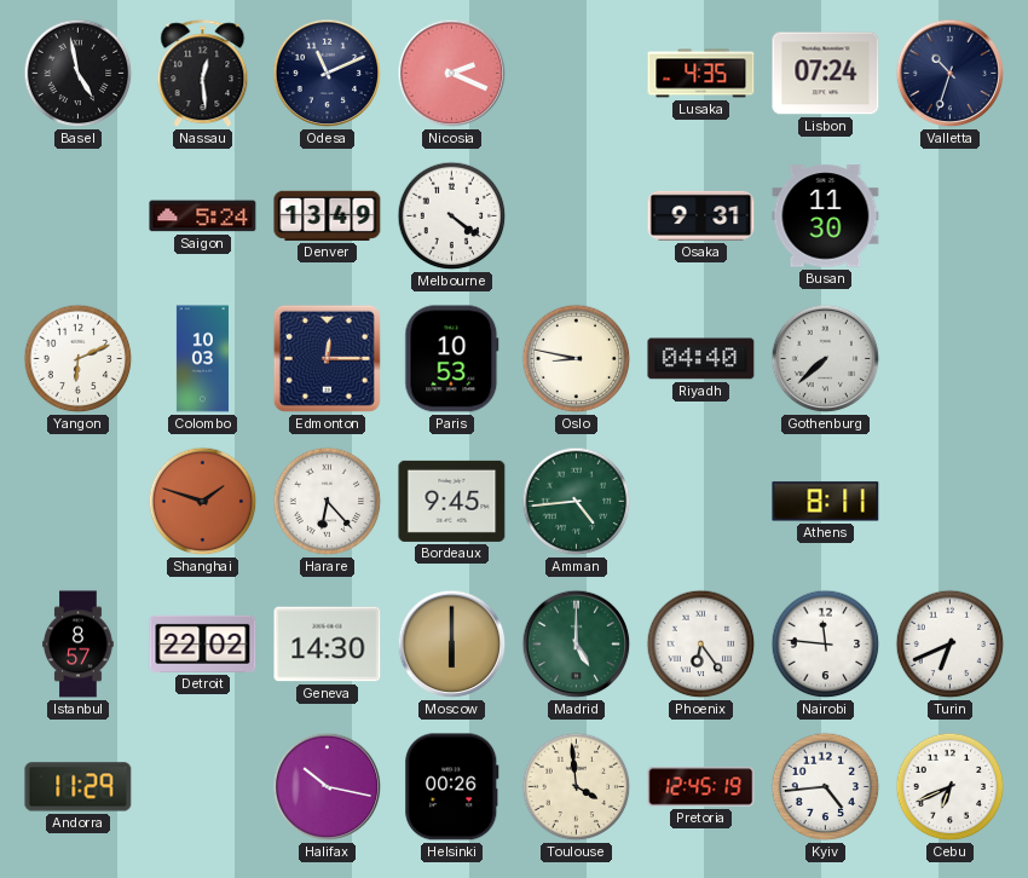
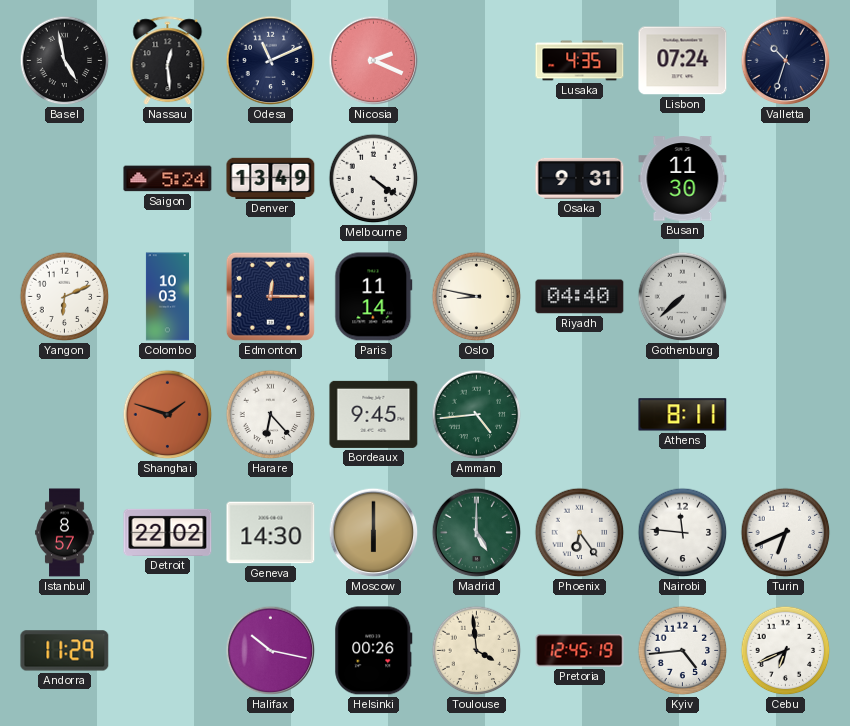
Paris: 10:53 -> 11:14
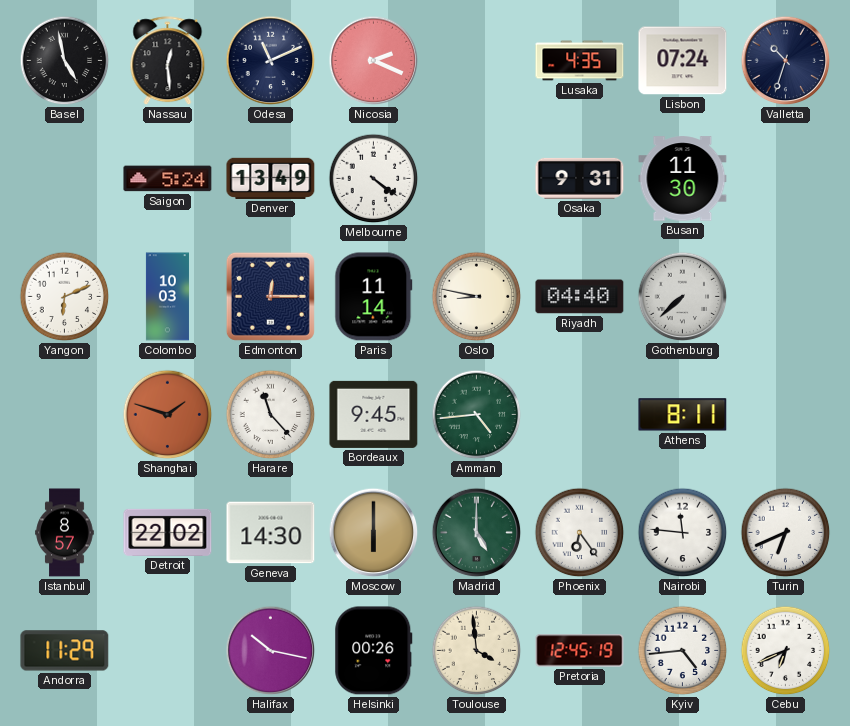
Harare: 6:23 -> 11:23
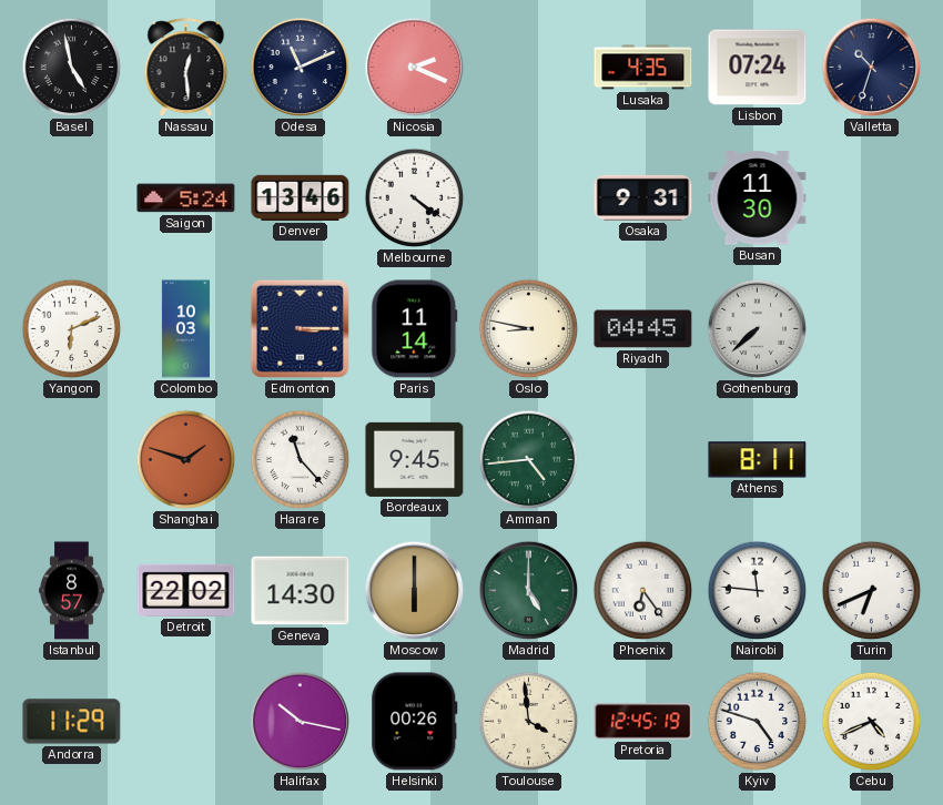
Denver: 13:49 -> 13:46
Edmonton: 12:15 -> 3:15
Riyadh: 04:40 -> 04:45
Kyiv: 4:44 -> 4:48
Cebu: 6:41 -> 4:41
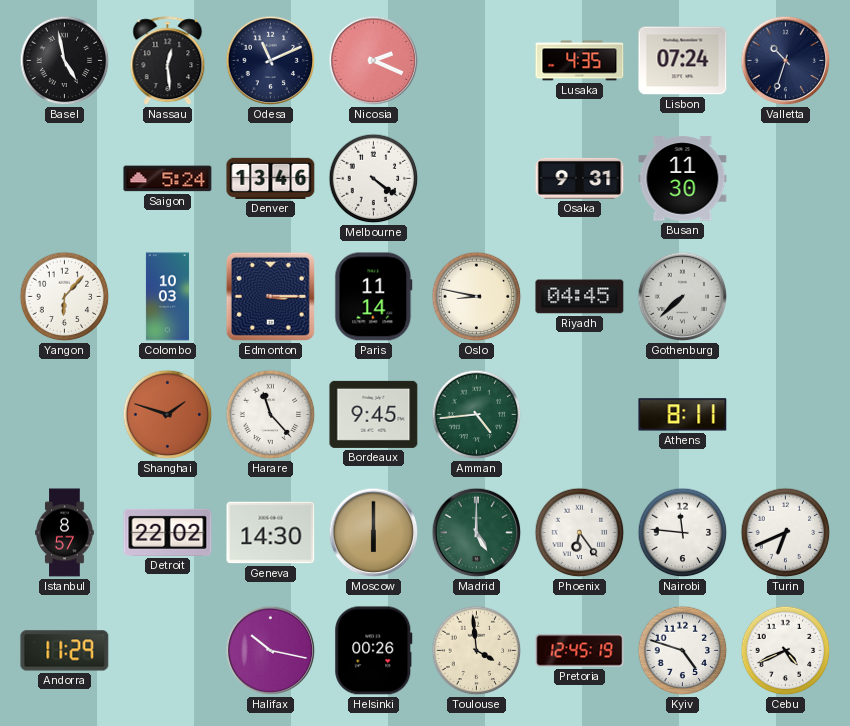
Yangon: 6:11 -> 6:07
